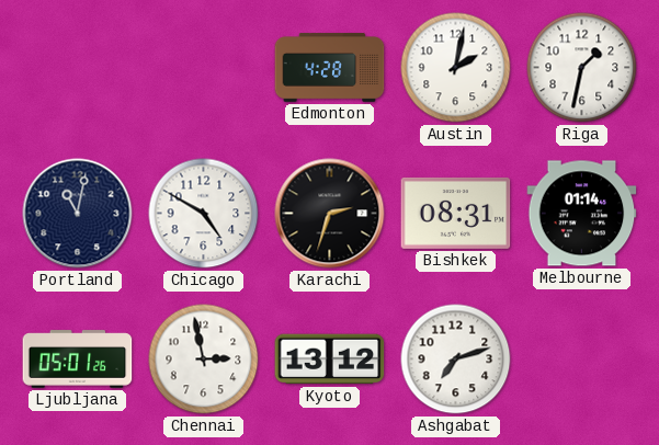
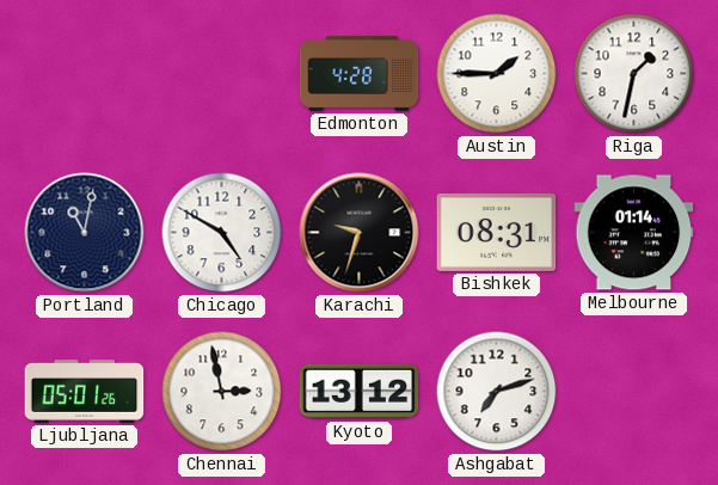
Austin: 2:02 -> 1:45
Karachi: 2:33 -> 9:33
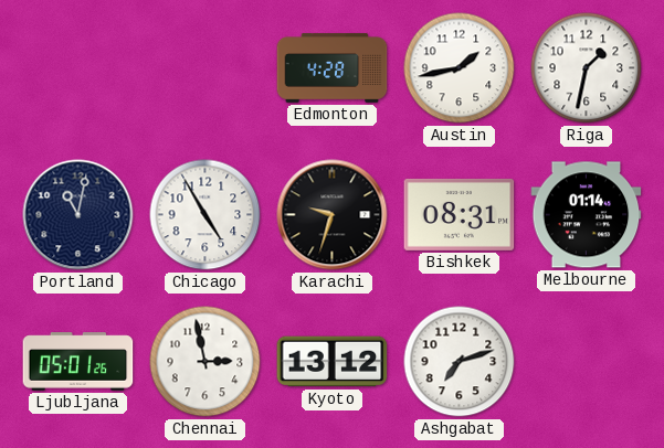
Austin: 1:45 -> 1:43
Chicago: 4:50 -> 4:55
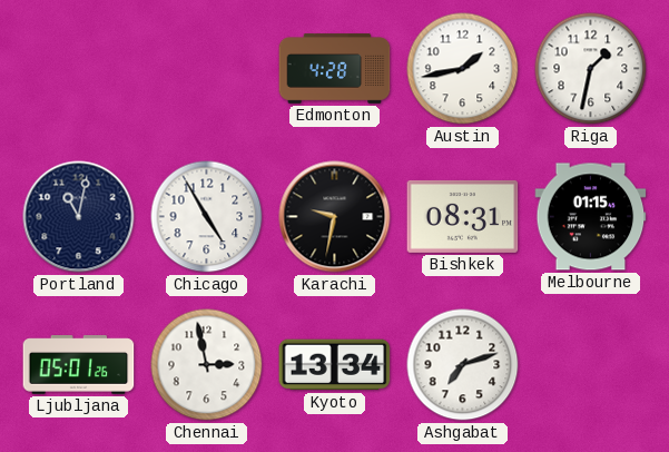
Karachi: 9:33 -> 9:32
Melbourne: 01:14 -> 01:15
Kyoto: 13:12 -> 13:34
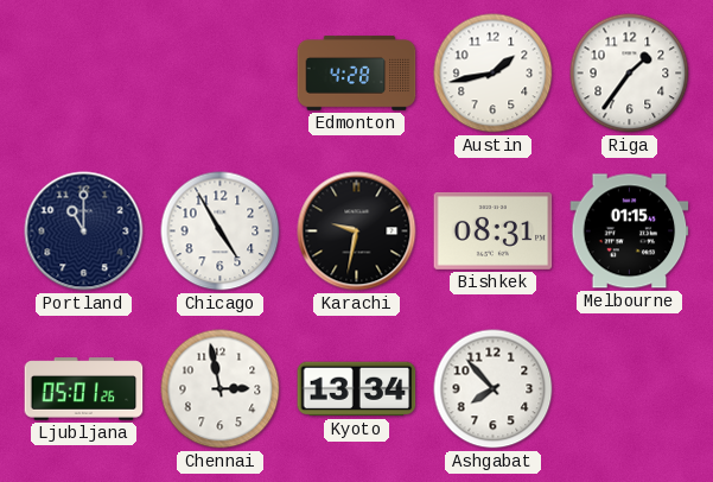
Riga: 1:32 -> 1:36
Portland: 11:02 -> 11:00
Ashgabat: 7:12 -> 7:53
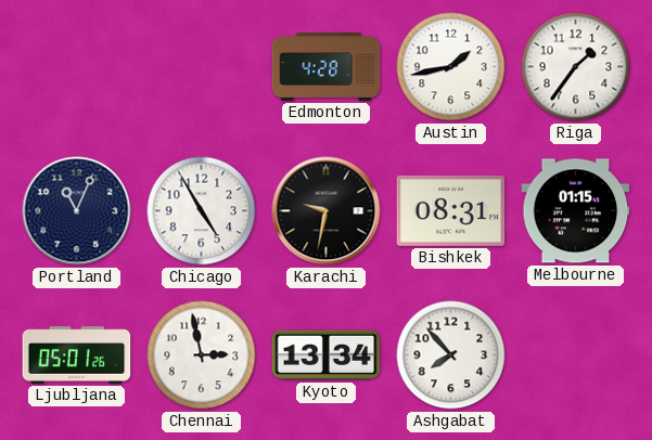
Portland: 11:00 -> 11:04
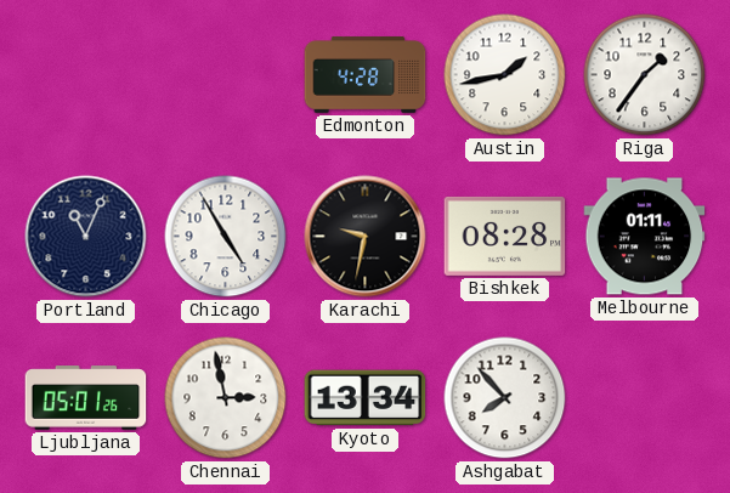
Bishkek: 08:31 -> 08:28
Melbourne: 01:15 -> 01:11
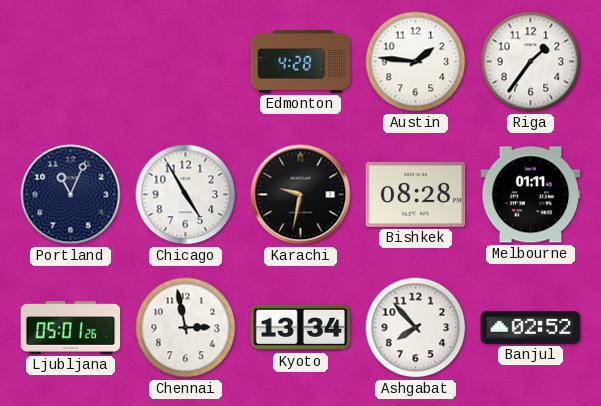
Austin: 1:43 -> 1:46
Banjul: none -> 02:52
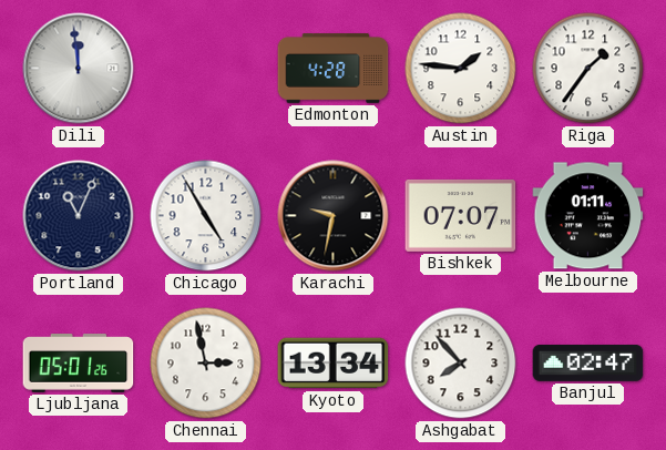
Dili: none -> 11:59
Bishkek: 08:28 -> 07:07
Banjul: 02:52 -> 02:47
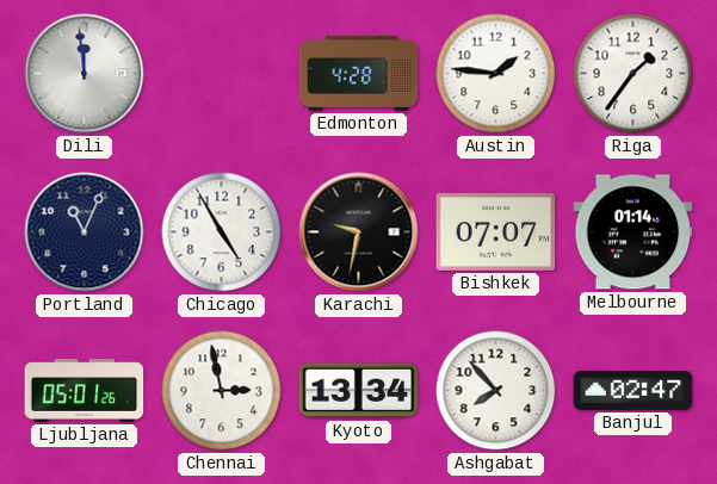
Melbourne: 01:11 -> 01:14
